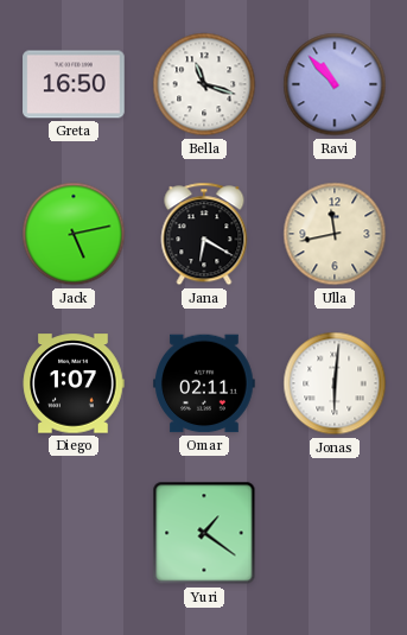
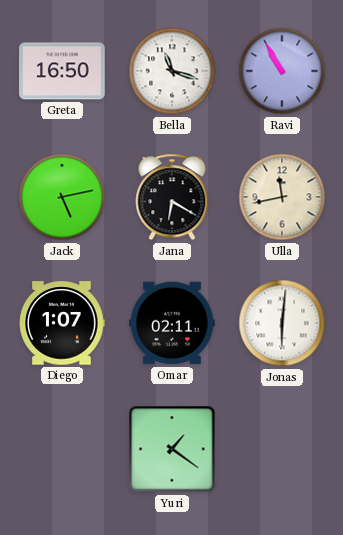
Ravi: 10:53 -> 10:55
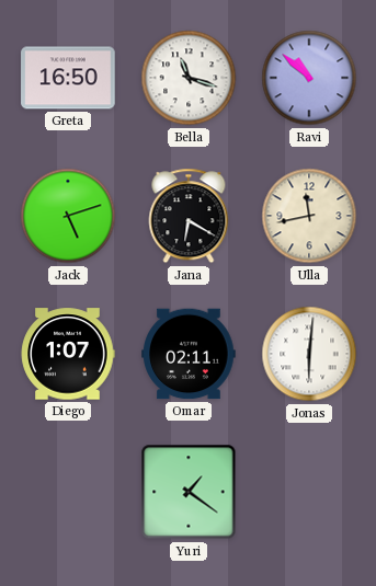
Ravi: 10:55 -> 10:52
Jack: 5:13 -> 5:12
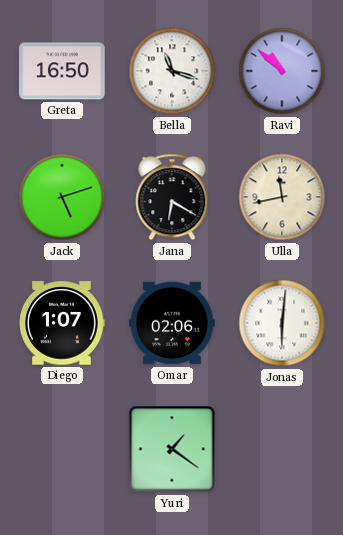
Omar: 02:11 -> 02:06
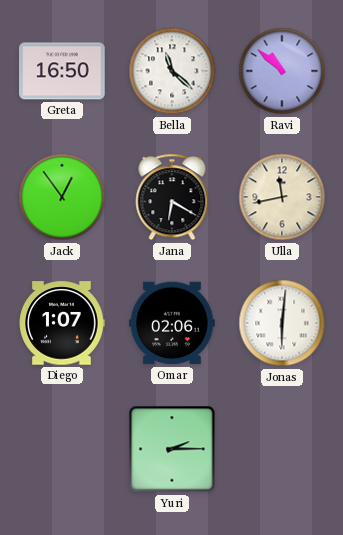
Bella: 11:18 -> 11:22
Jack: 5:12 -> 12:54
Yuri: 1:21 -> 2:15
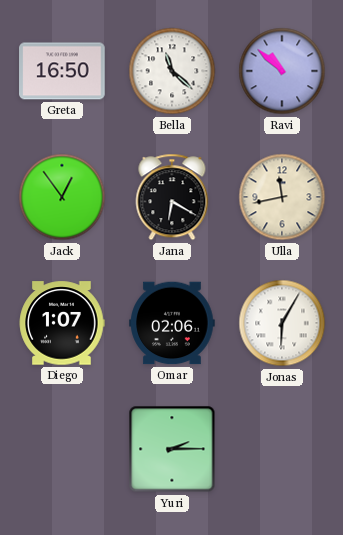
Jonas: 6:01 -> 6:05
